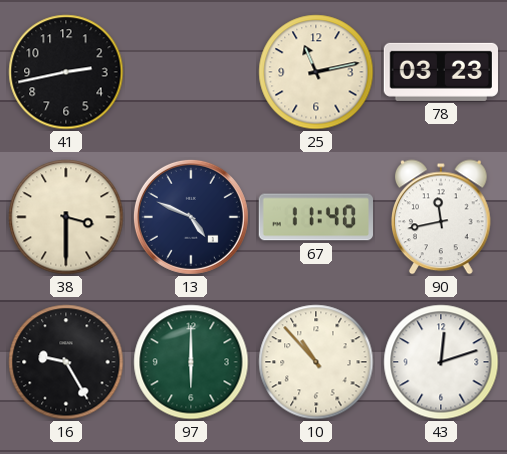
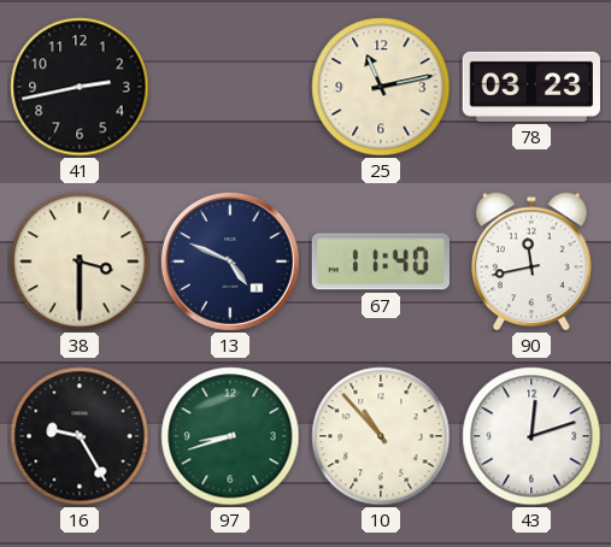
97: 6:00 -> 8:42
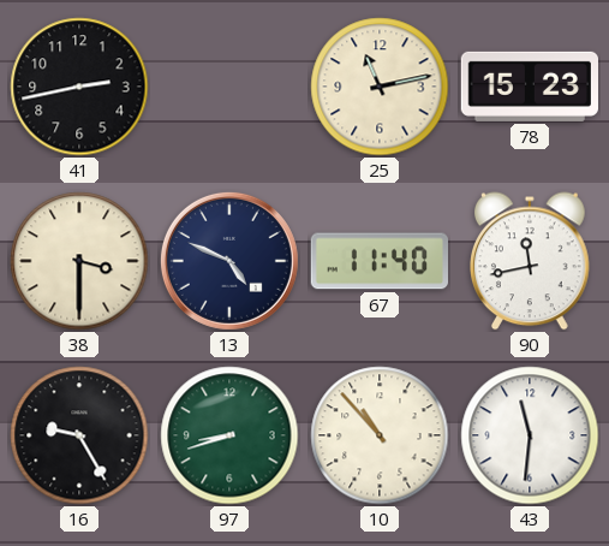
78: 03:23 -> 15:23
43: 12:12 -> 11:31
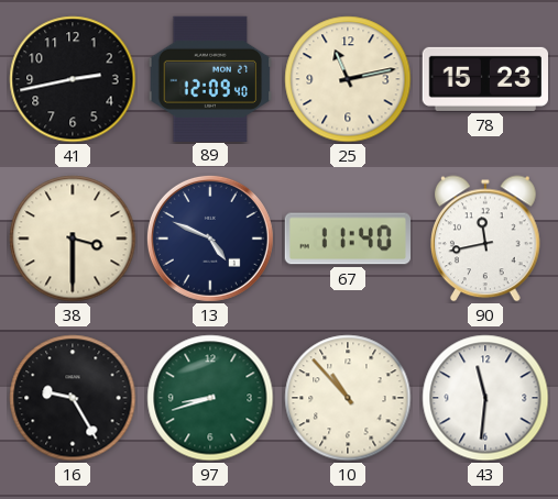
89: none -> 12:09
